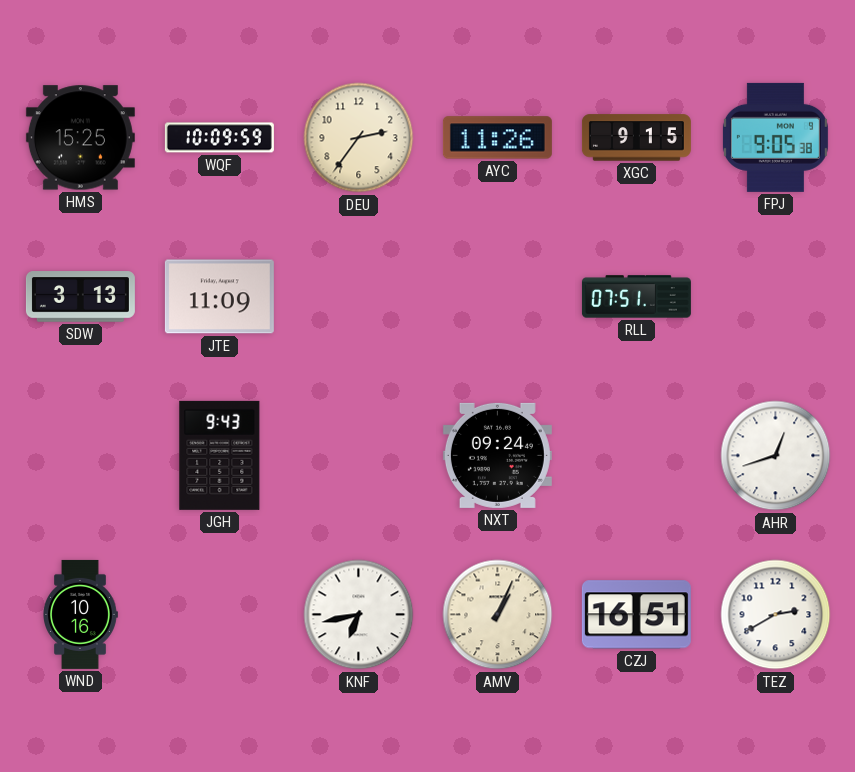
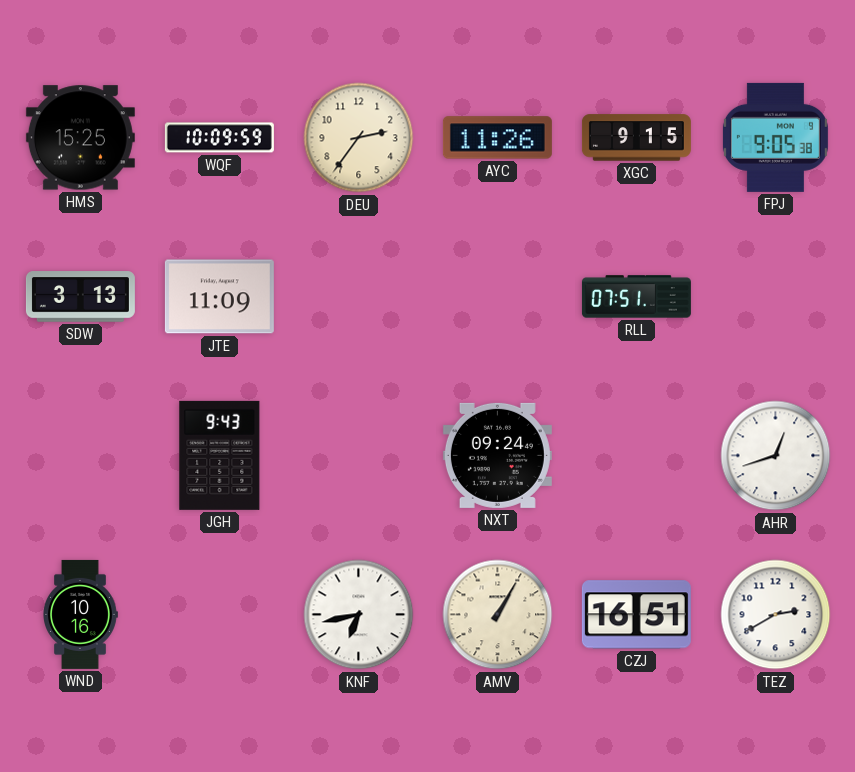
AMV: 1:04 -> 1:05
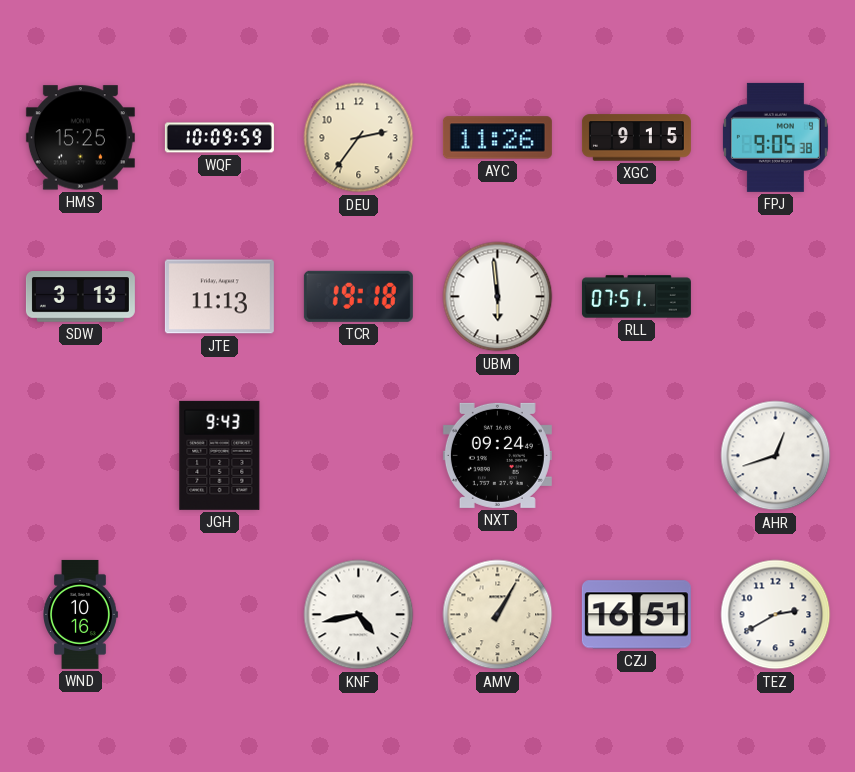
JTE: 11:09 -> 11:13
TCR: none -> 19:18
UBM: none -> 5:59
KNF: 6:43 -> 4:43
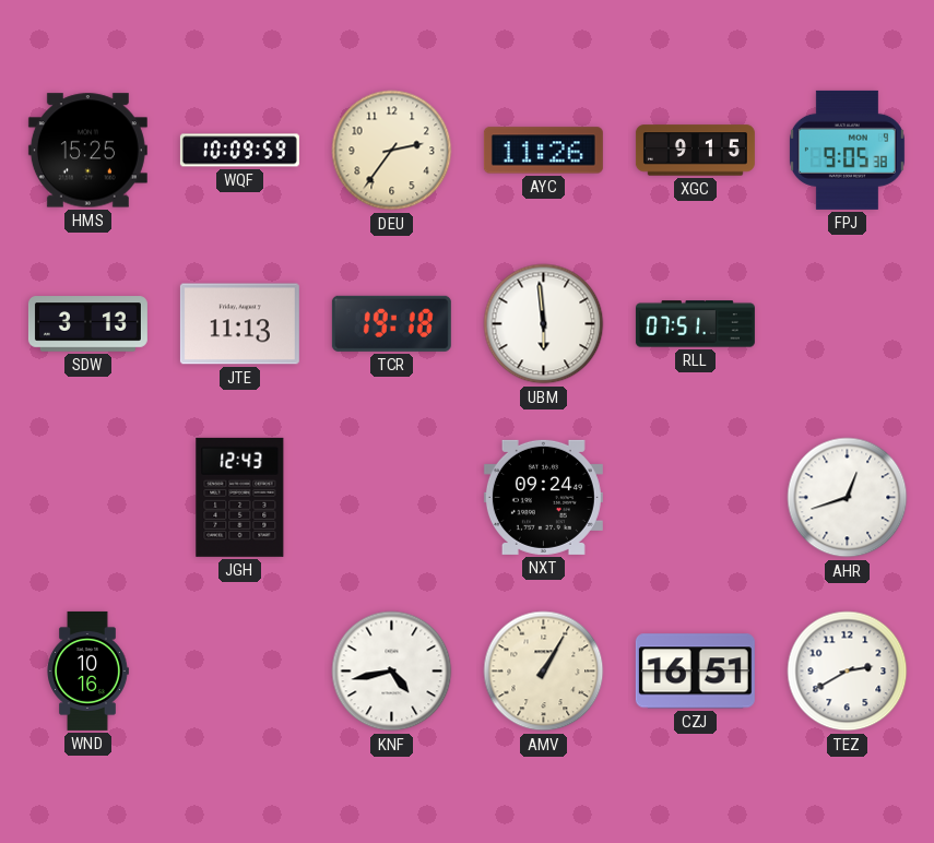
JGH: 9:43 -> 12:43
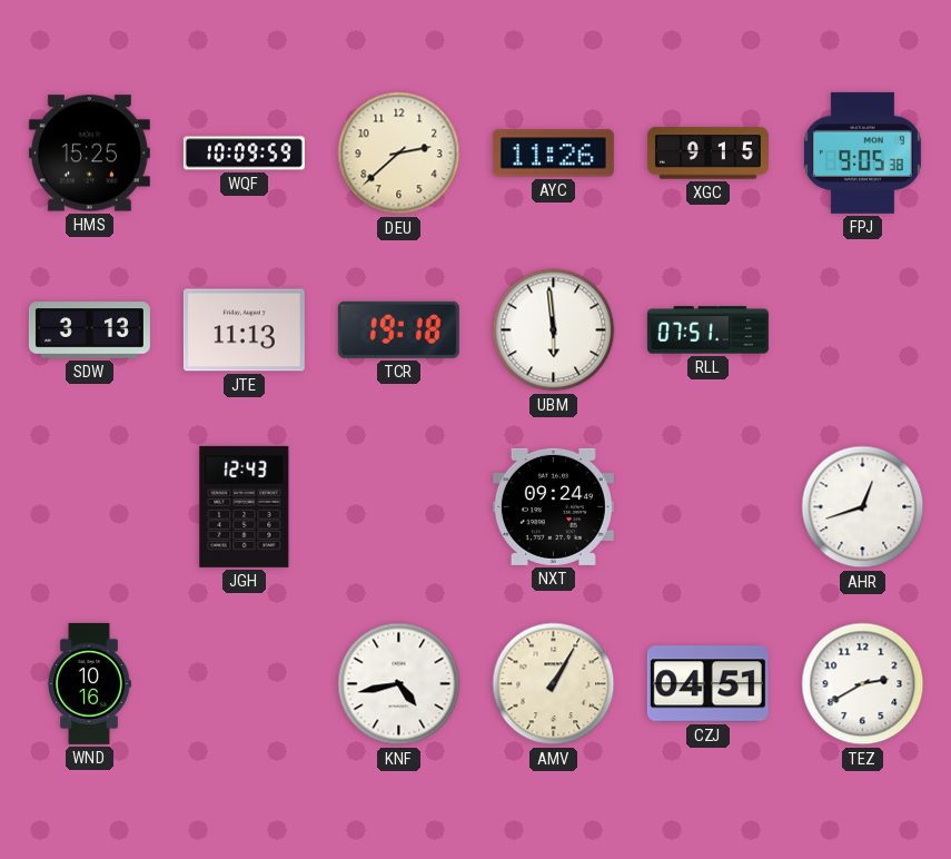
DEU: 2:36 -> 2:38
CZJ: 16:51 -> 04:51
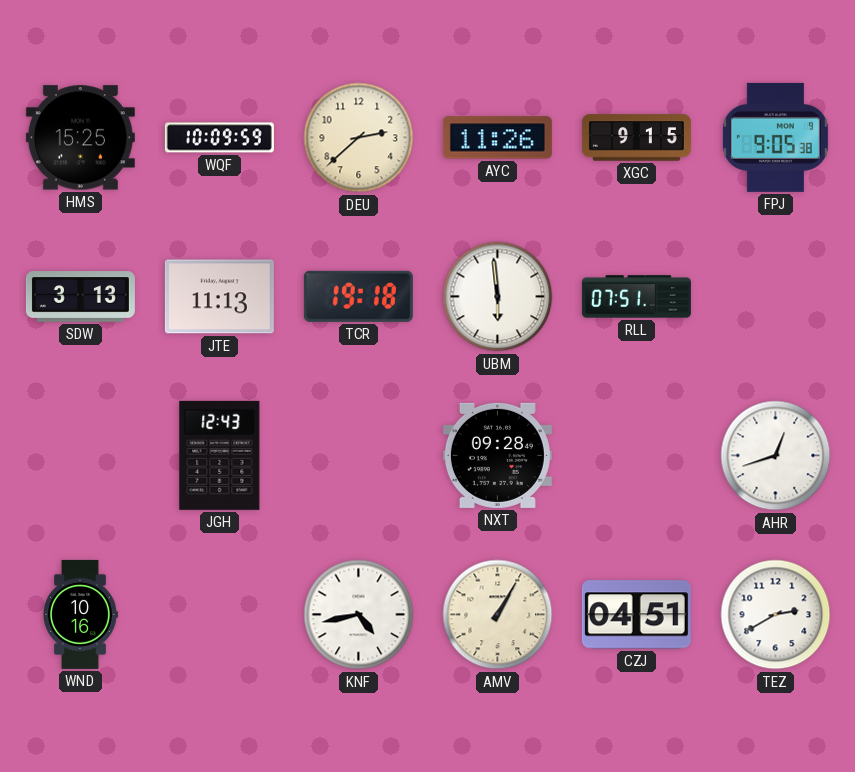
NXT: 09:24 -> 09:28
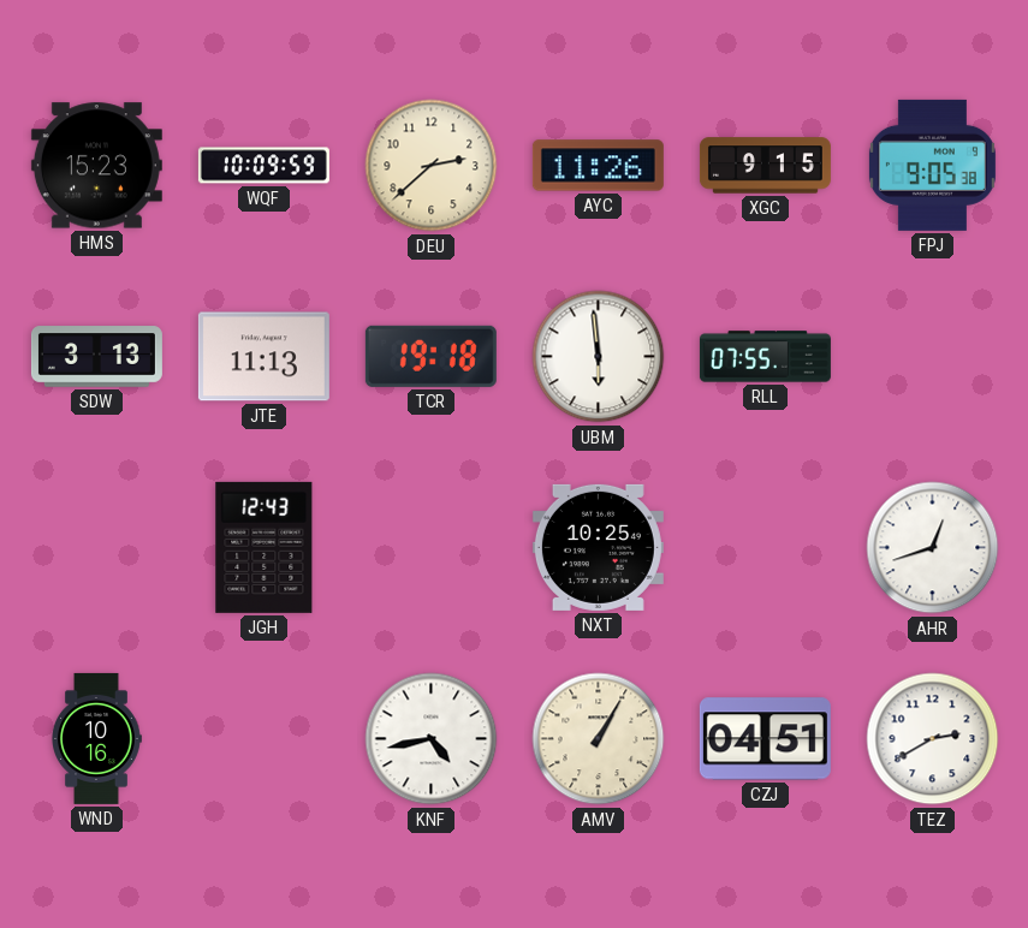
HMS: 15:25 -> 15:23
RLL: 07:51 -> 07:55
NXT: 09:28 -> 10:25
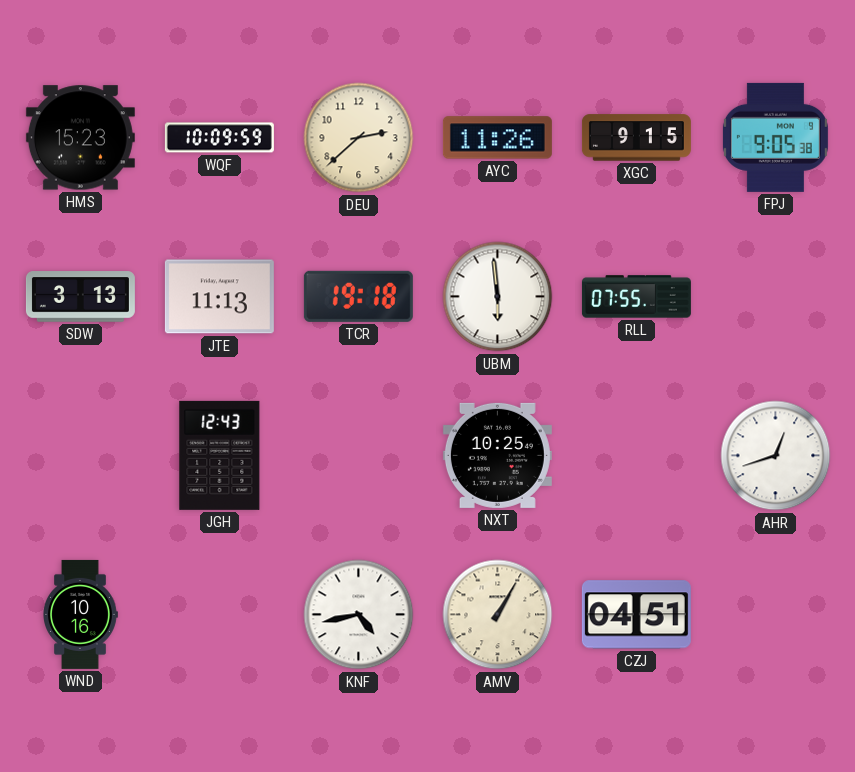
TEZ: 2:40 -> none
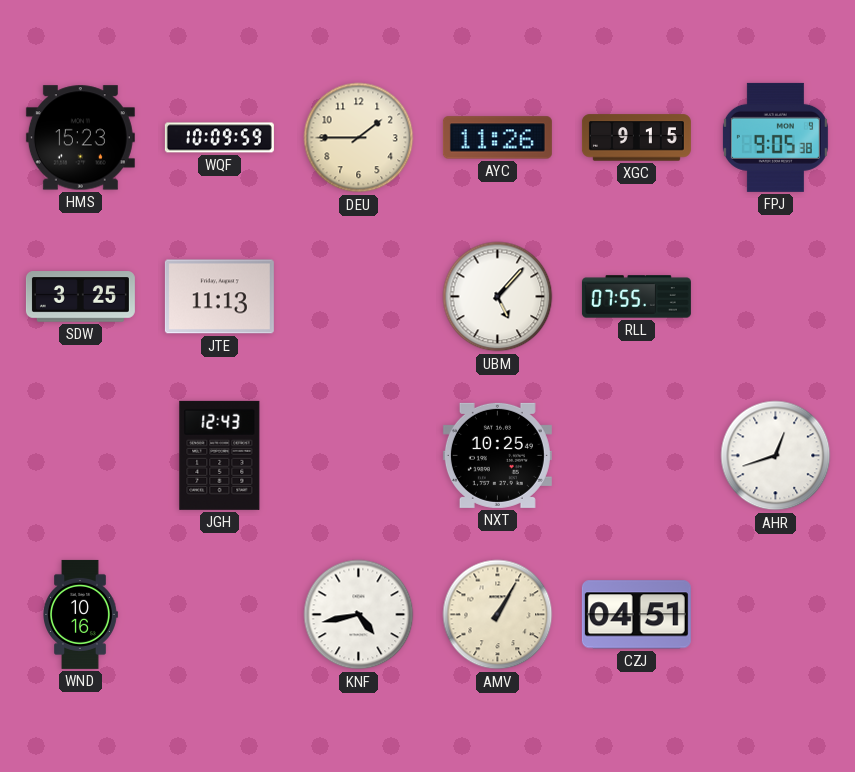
DEU: 2:38 -> 1:45
SDW: 3:13 -> 3:25
TCR: 19:18 -> none
UBM: 5:59 -> 5:07
